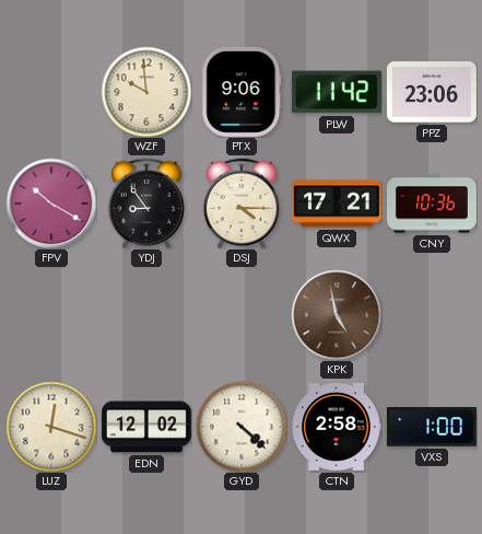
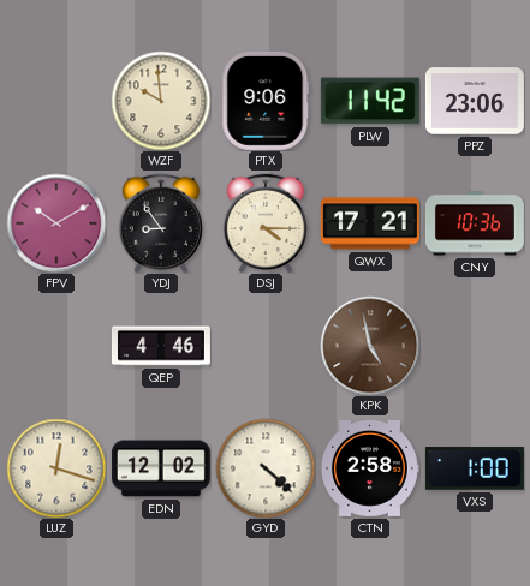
FPV: 10:20 -> 10:10
QEP: none -> 4:46
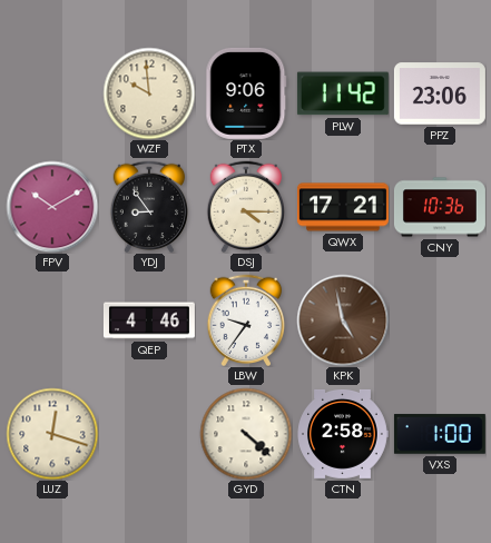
LBW: none -> 9:36
EDN: 12:02 -> none
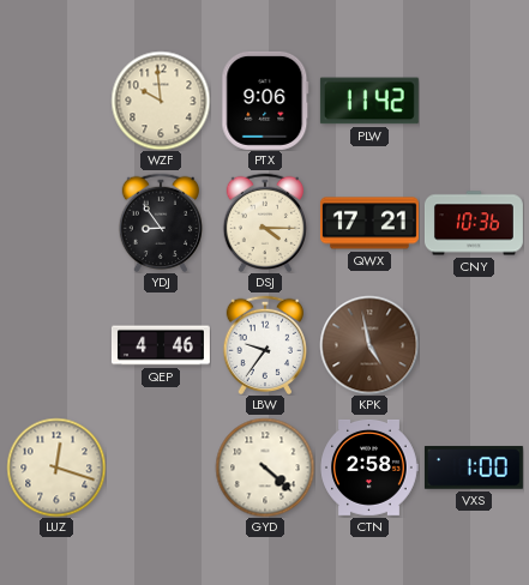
PPZ: 23:06 -> none
FPV: 10:10 -> none
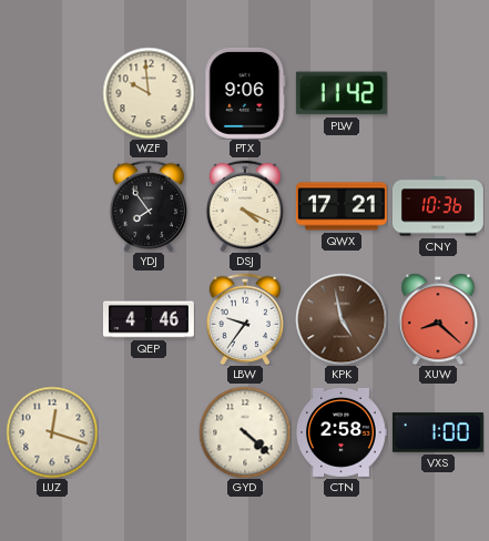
YDJ: 8:54 -> 7:54
DSJ: 4:15 -> 4:19
XUW: none -> 8:22
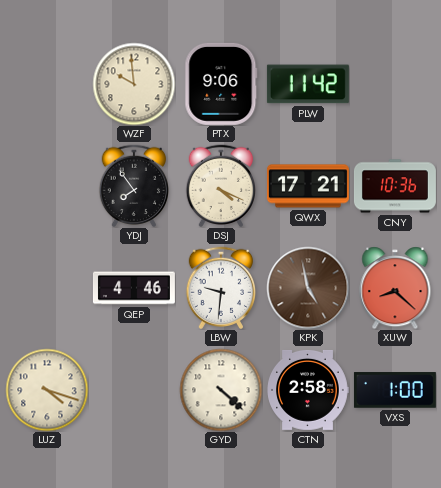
LBW: 9:36 -> 9:31
LUZ: 12:18 -> 4:18
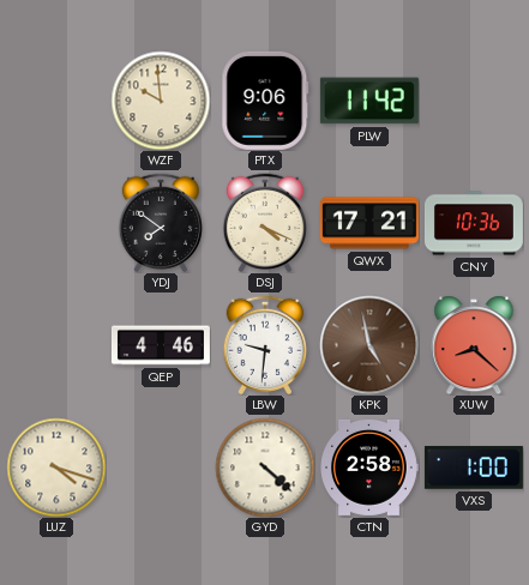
YDJ: 7:54 -> 7:51
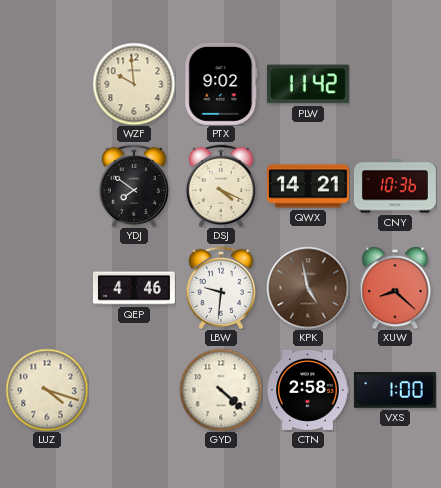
PTX: 9:06 -> 9:02
QWX: 17:21 -> 14:21
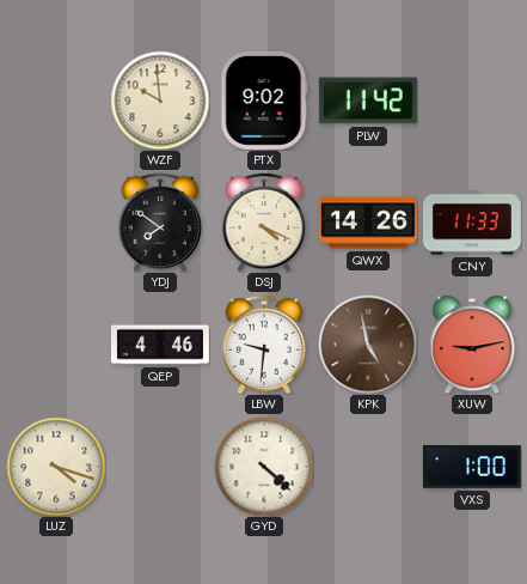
QWX: 14:21 -> 14:26
CNY: 10:36 -> 11:33
XUW: 8:22 -> 9:13
CTN: 2:58 -> none
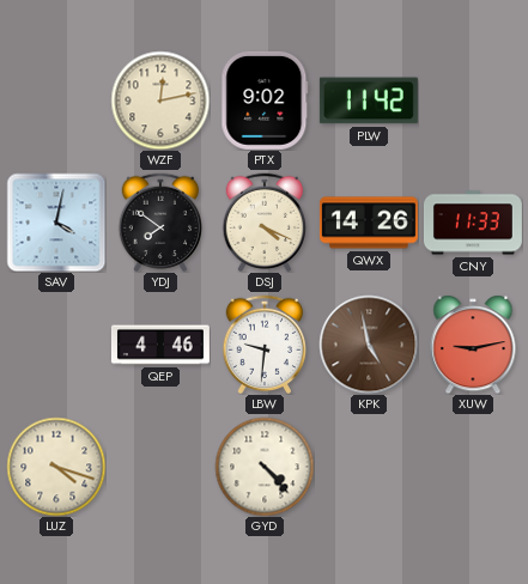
WZF: 9:59 -> 12:13
SAV: none -> 4:02
GYD: 4:22 -> 4:23
VXS: 1:00 -> none
